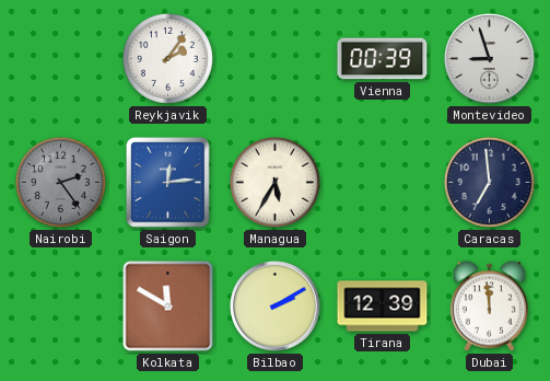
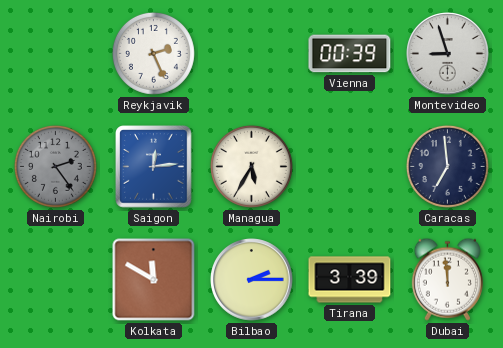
Reykjavik: 2:06 -> 2:26
Bilbao: 2:10 -> 2:15
Tirana: 12:39 -> 3:39
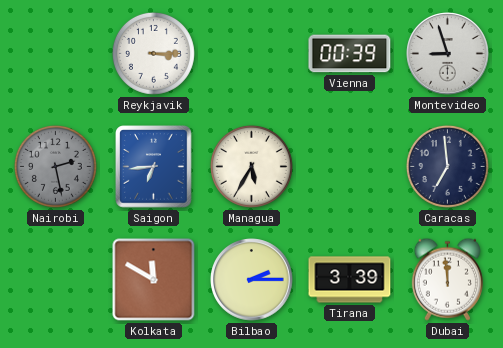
Reykjavik: 2:26 -> 3:15
Nairobi: 2:24 -> 2:28
Saigon: 12:14 -> 6:44
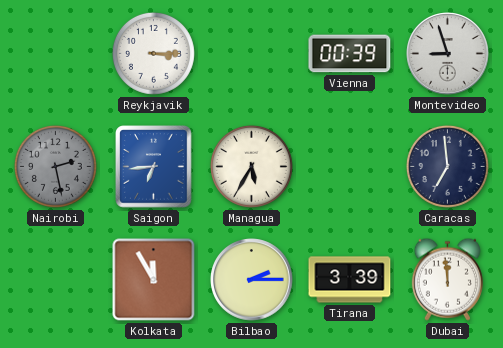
Kolkata: 11:50 -> 11:55
